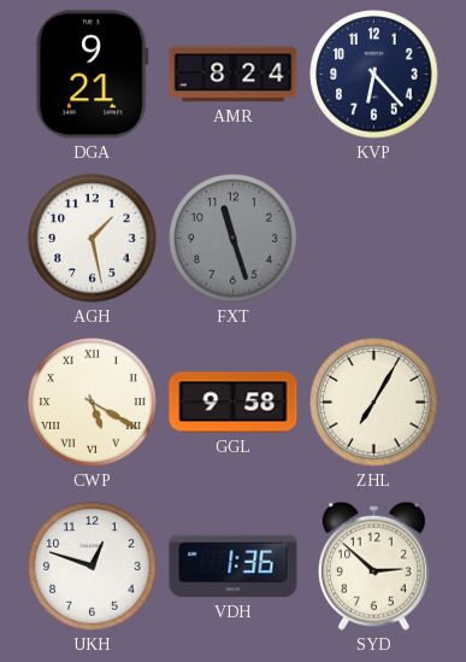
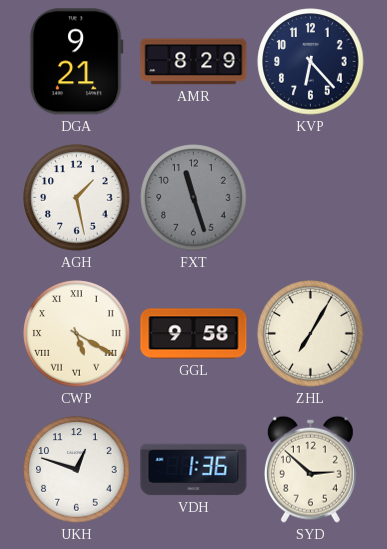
AMR: 8:24 -> 8:29
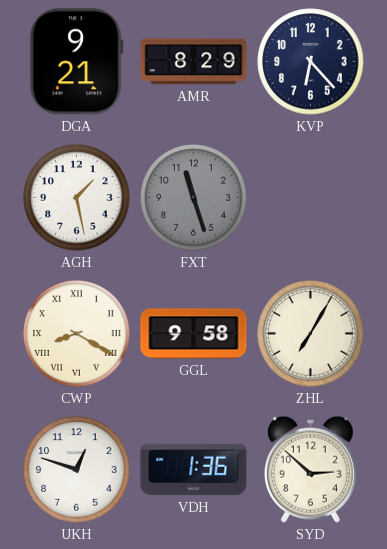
CWP: 5:20 -> 8:20
